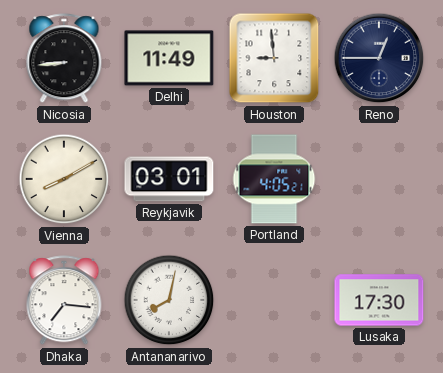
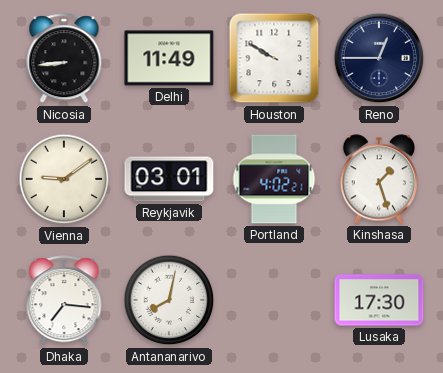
Houston: 8:59 -> 9:50
Vienna: 8:10 -> 9:09
Portland: 4:05 -> 4:02
Kinshasa: none -> 1:27
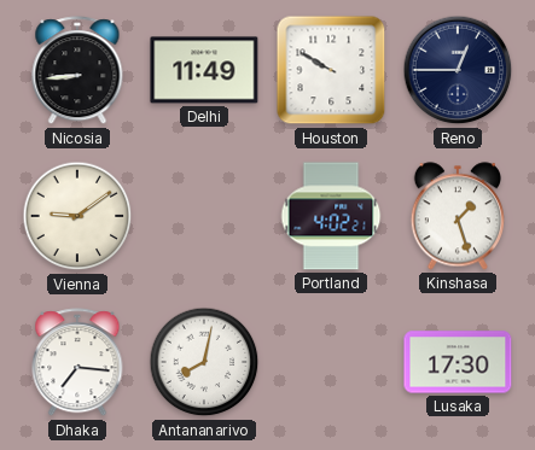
Reykjavik: 03:01 -> none
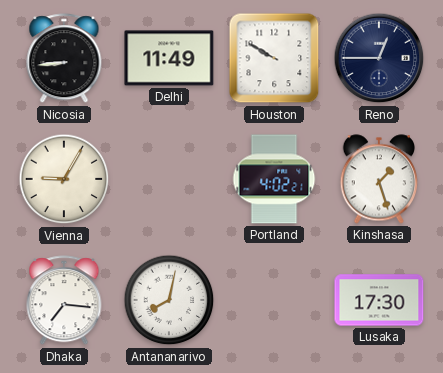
Vienna: 9:09 -> 9:05
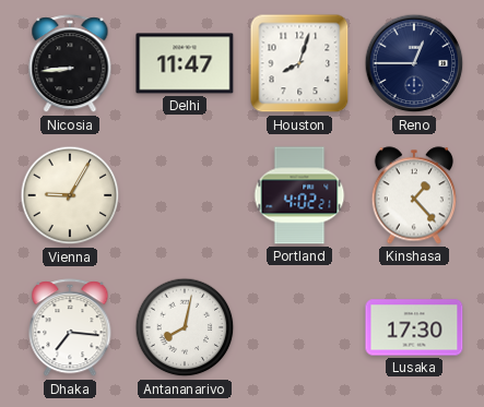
Delhi: 11:49 -> 11:47
Houston: 9:50 -> 8:03
Kinshasa: 1:27 -> 1:23
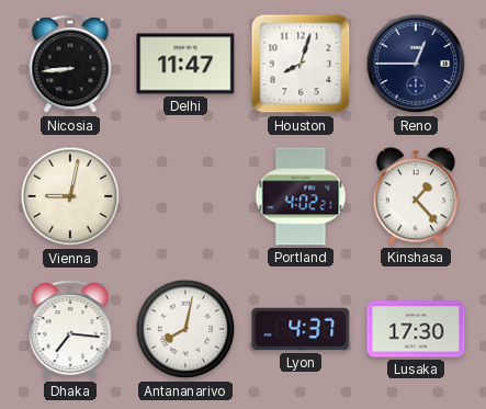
Vienna: 9:05 -> 9:02
Lyon: none -> 4:37
